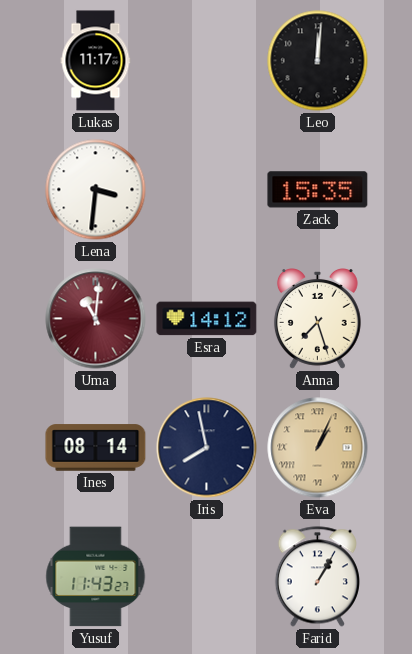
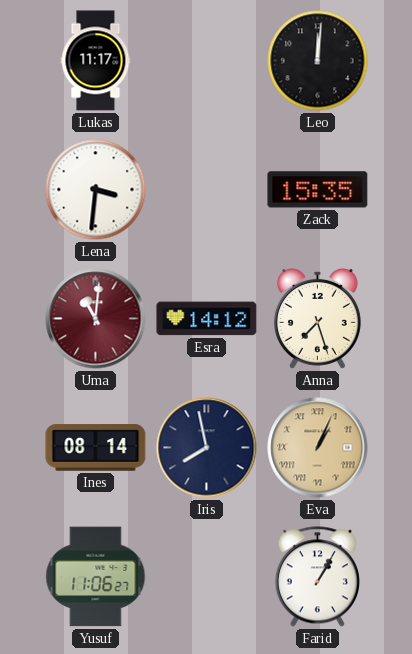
Yusuf: 11:43 -> 11:06
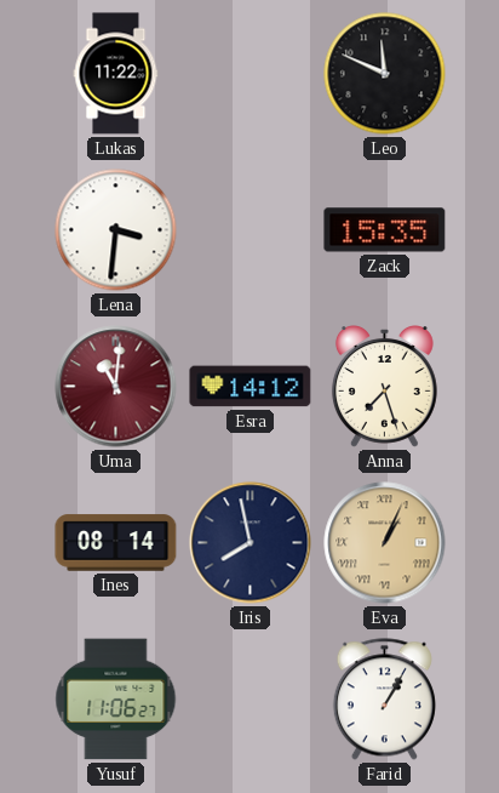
Lukas: 11:17 -> 11:22
Leo: 12:01 -> 11:49
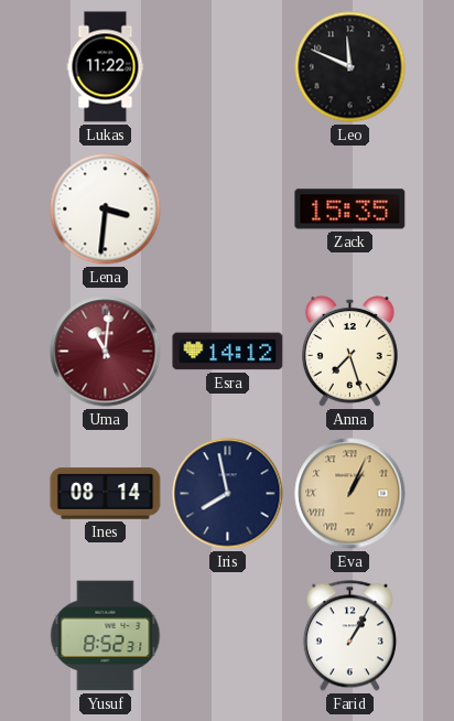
Yusuf: 11:06 -> 8:52
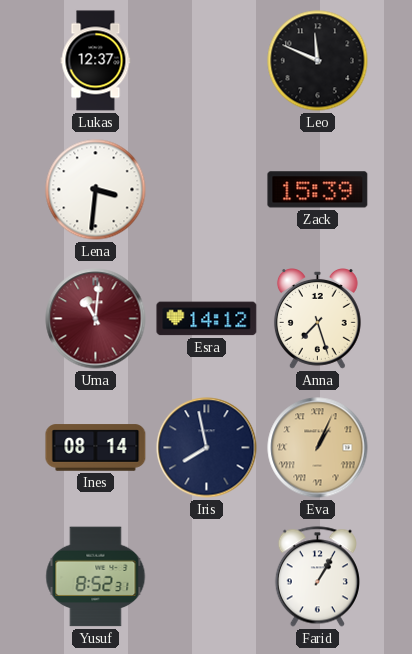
Lukas: 11:22 -> 12:37
Zack: 15:35 -> 15:39
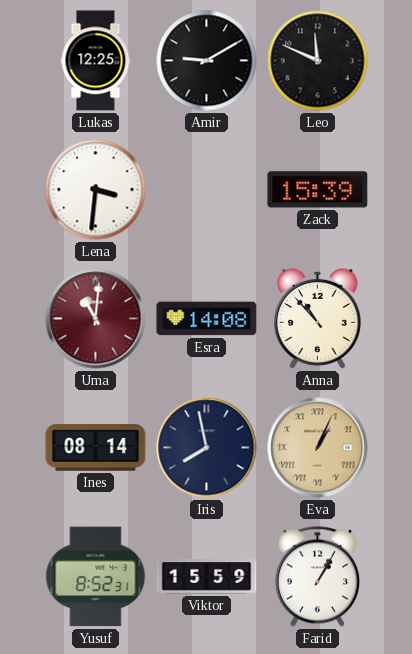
Lukas: 12:37 -> 12:25
Amir: none -> 9:10
Esra: 14:12 -> 14:08
Anna: 7:27 -> 10:53
Viktor: none -> 15:59
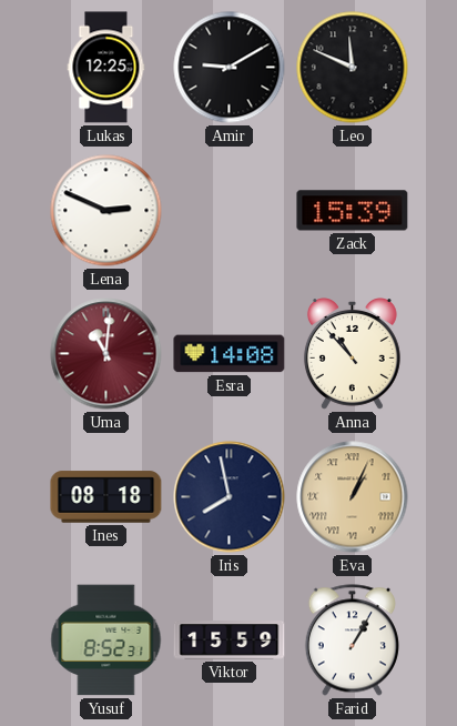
Lena: 3:31 -> 2:49
Ines: 08:14 -> 08:18
